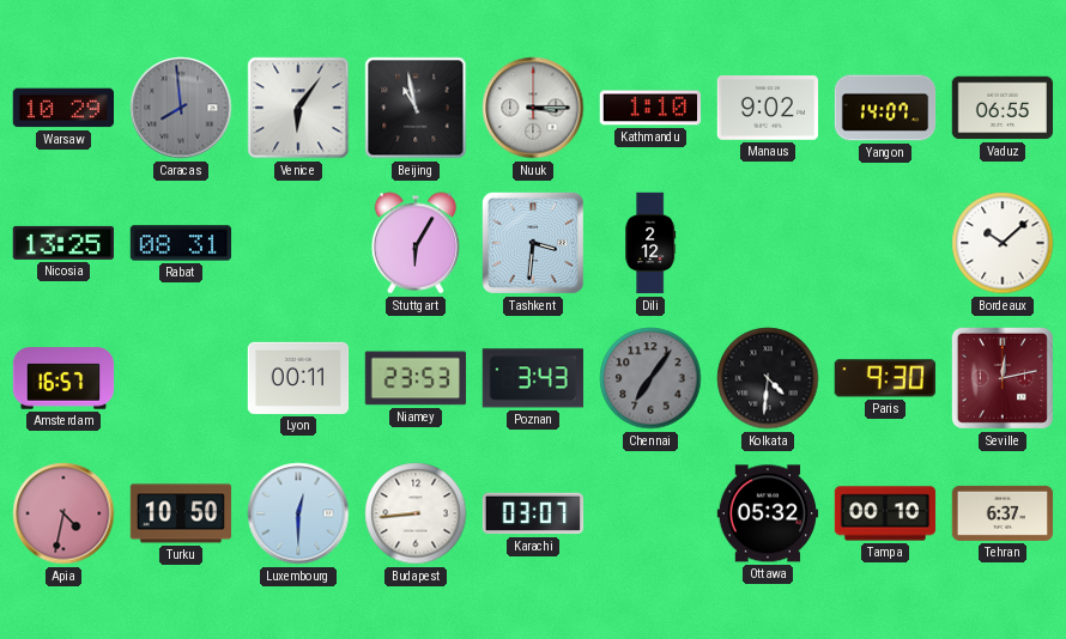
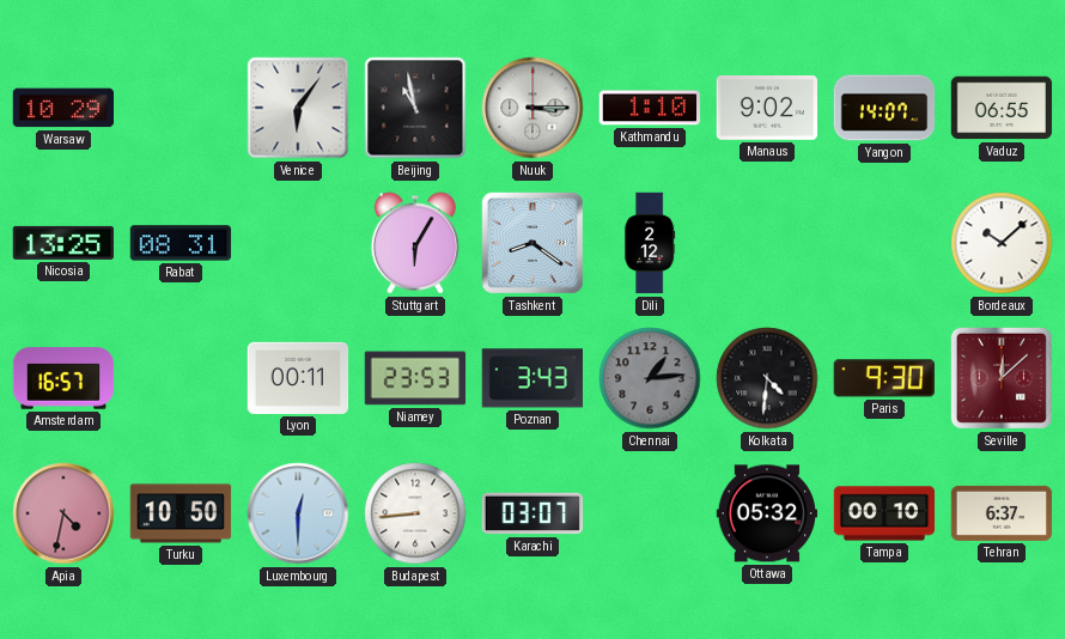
Caracas: 7:59 -> none
Tashkent: 3:31 -> 8:21
Chennai: 7:06 -> 1:14
Seville: 12:13 -> 12:08
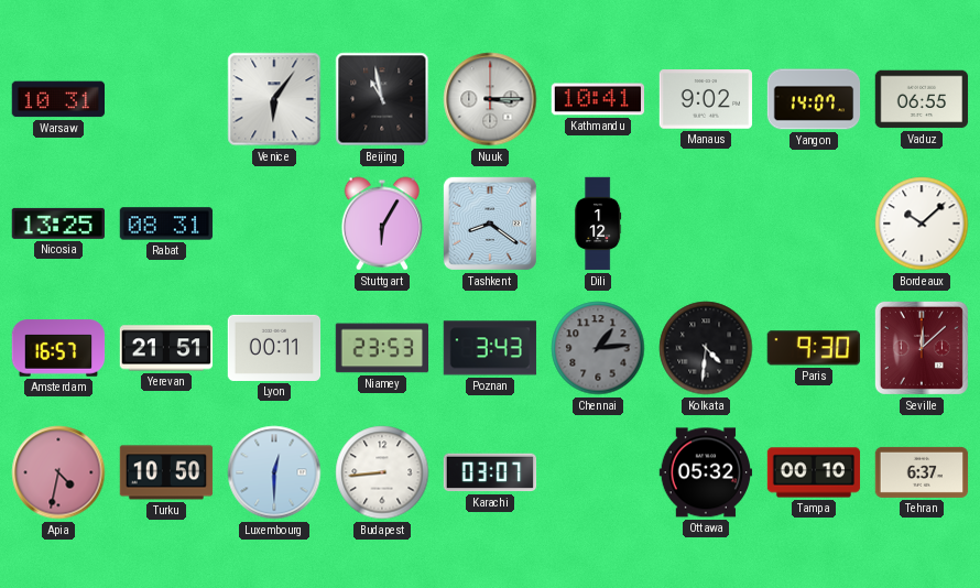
Warsaw: 10:29 -> 10:31
Kathmandu: 1:10 -> 10:41
Dili: 2:12 -> 1:12
Yerevan: none -> 21:51
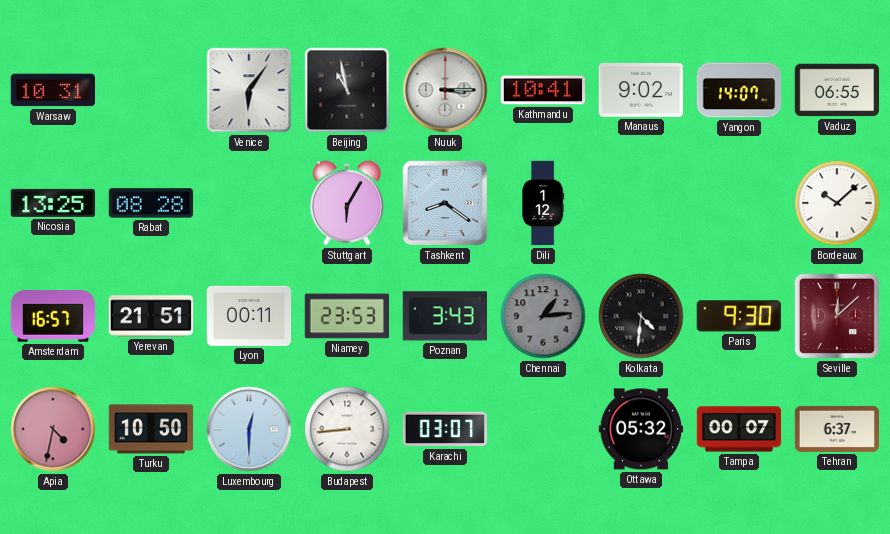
Rabat: 08:31 -> 08:28
Tampa: 00:10 -> 00:07
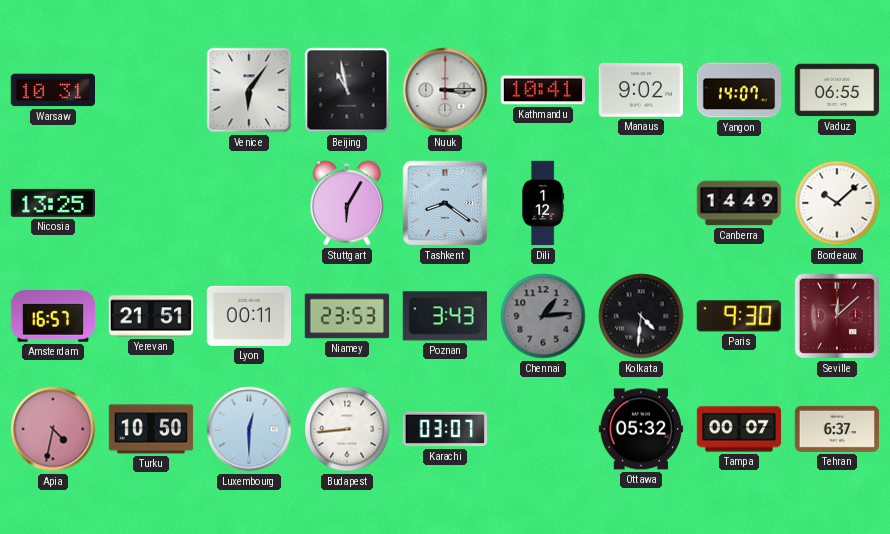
Rabat: 08:28 -> none
Canberra: none -> 14:49
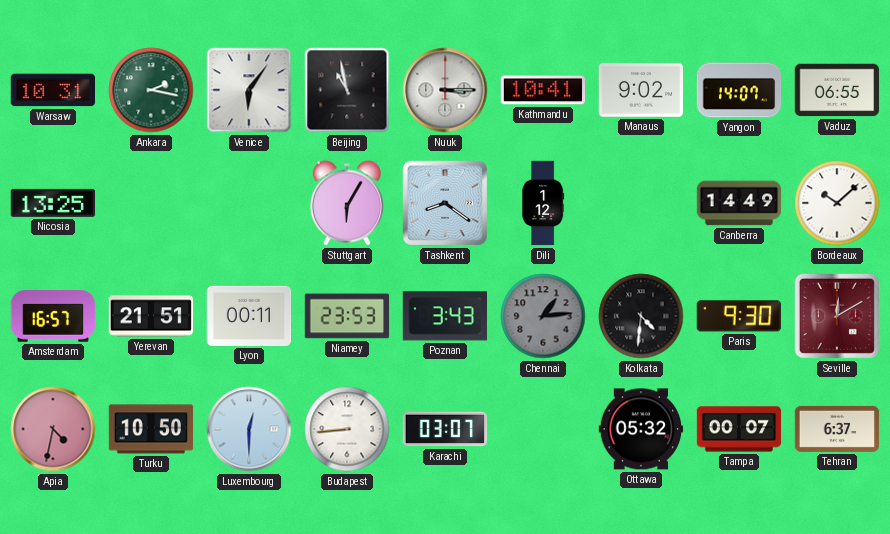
Ankara: none -> 2:17
Seville: 12:08 -> 12:10
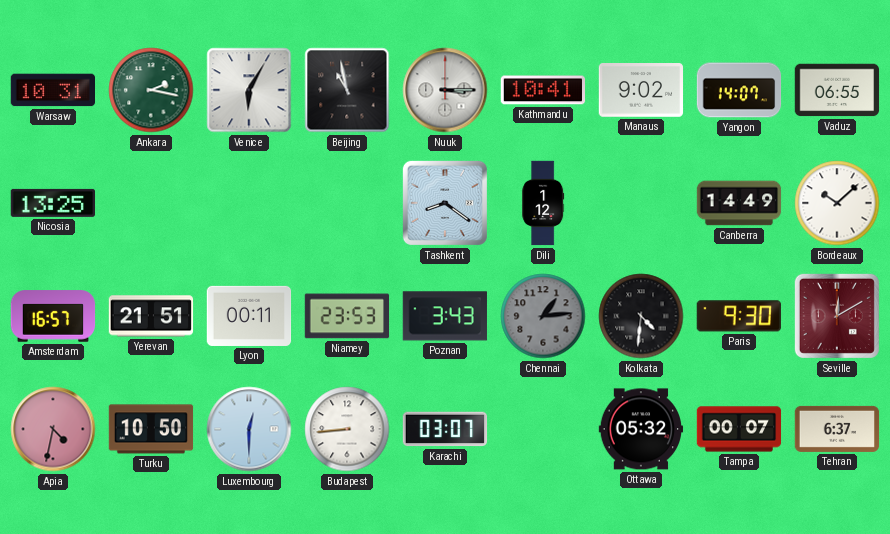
Venice: 6:06 -> 6:05
Stuttgart: 6:05 -> none
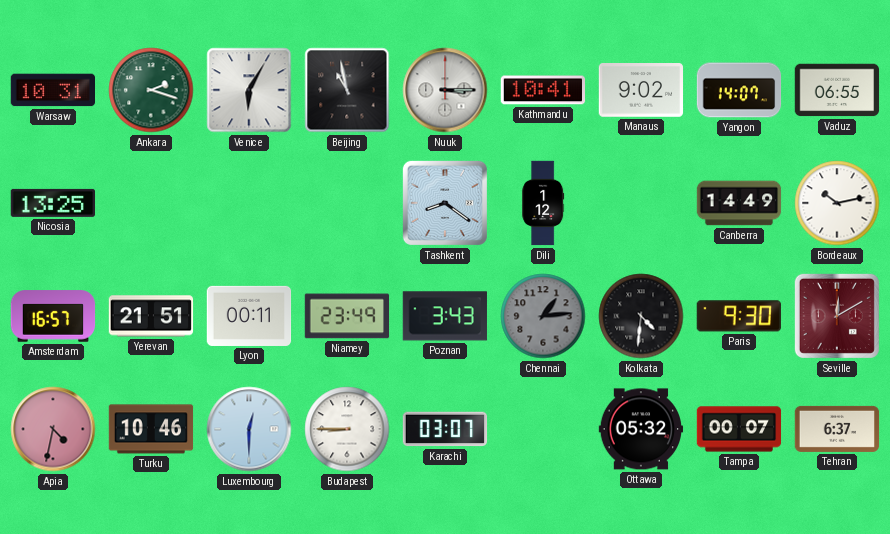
Ankara: 2:17 -> 2:18
Bordeaux: 10:08 -> 10:13
Niamey: 23:53 -> 23:49
Turku: 10:50 -> 10:46
Budapest: 8:44 -> 8:45
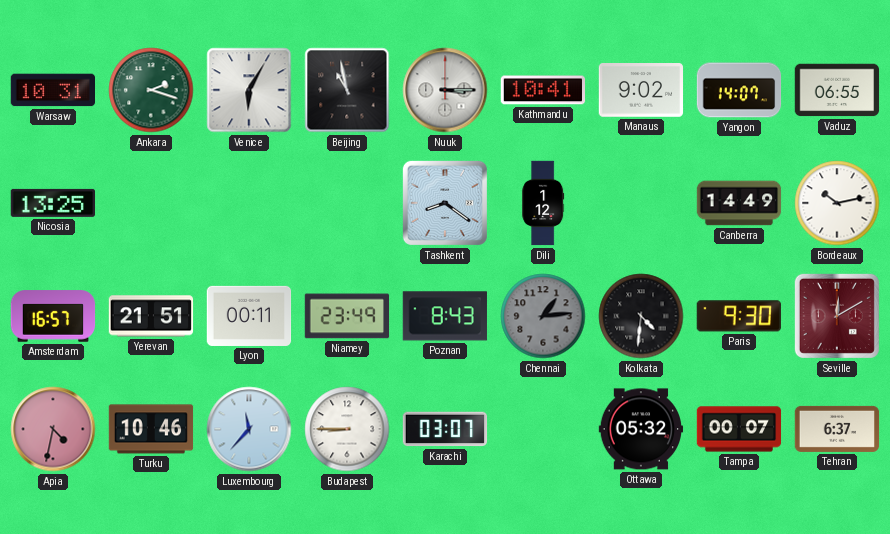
Poznan: 3:43 -> 8:43
Luxembourg: 12:30 -> 11:37
